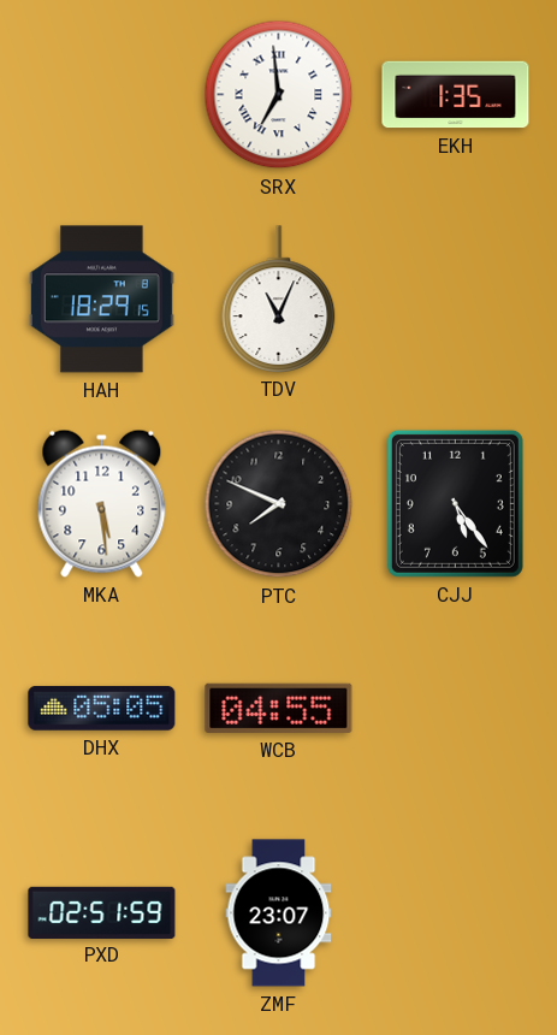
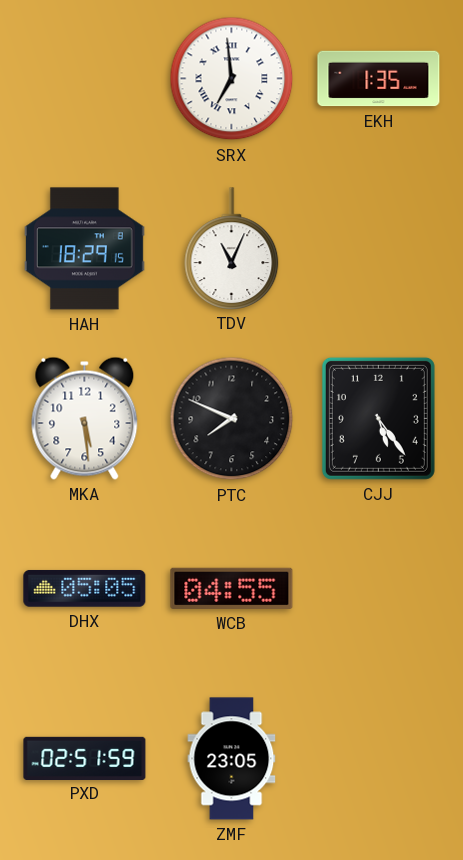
ZMF: 23:07 -> 23:05
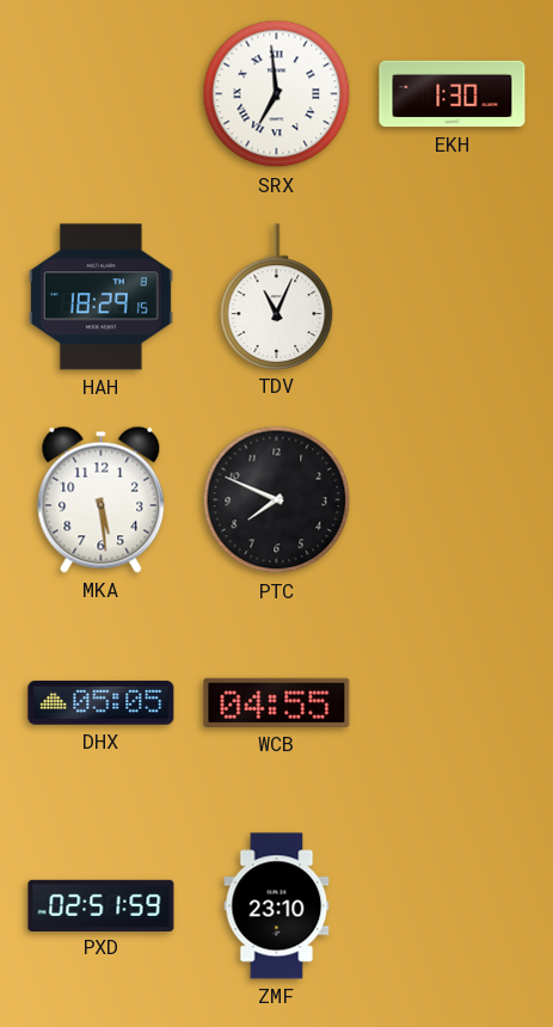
EKH: 1:35 -> 1:30
CJJ: 5:24 -> none
ZMF: 23:05 -> 23:10
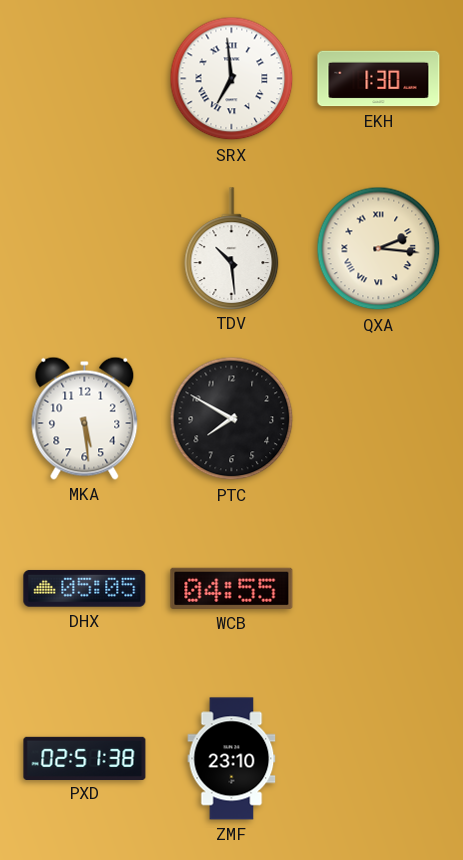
HAH: 18:29 -> none
TDV: 11:04 -> 10:29
QXA: none -> 2:16
PTC: 7:49 -> 7:50
PXD: 02:51:59 -> 02:51:38
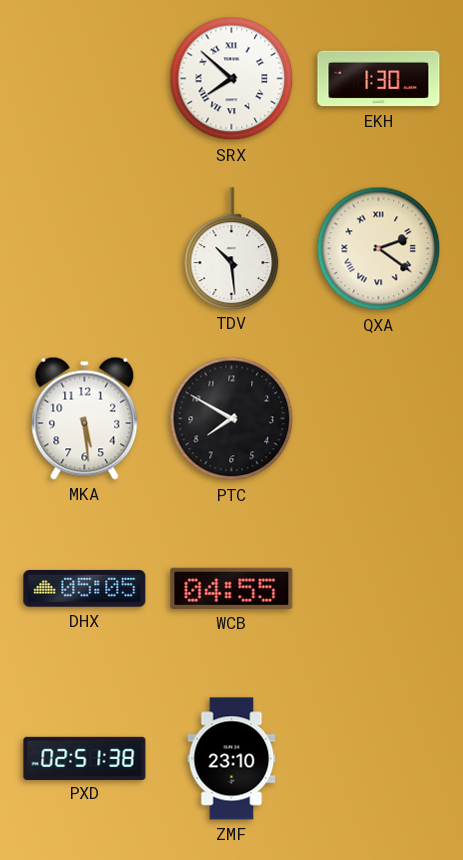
SRX: 6:59 -> 7:52
QXA: 2:16 -> 2:21
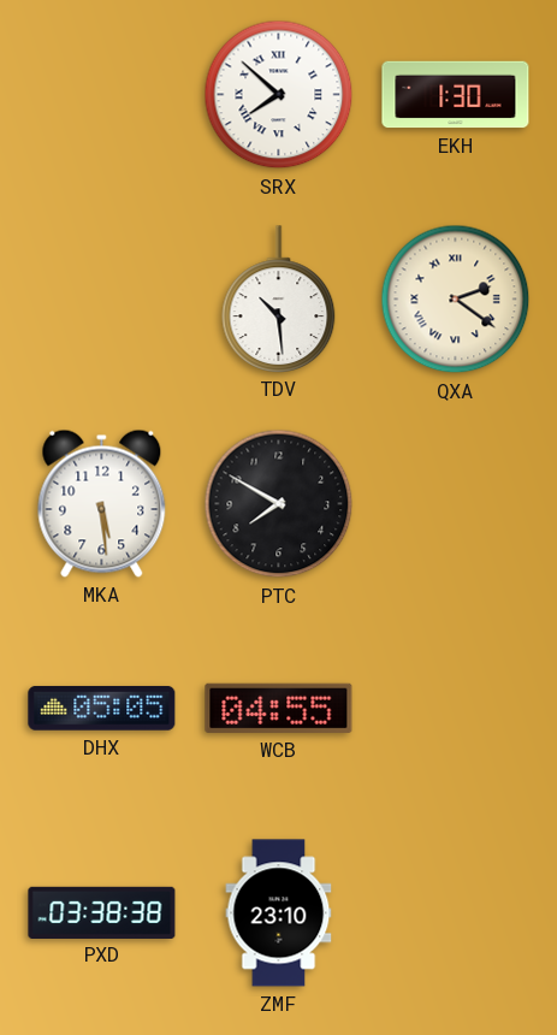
PXD: 02:51 -> 03:38
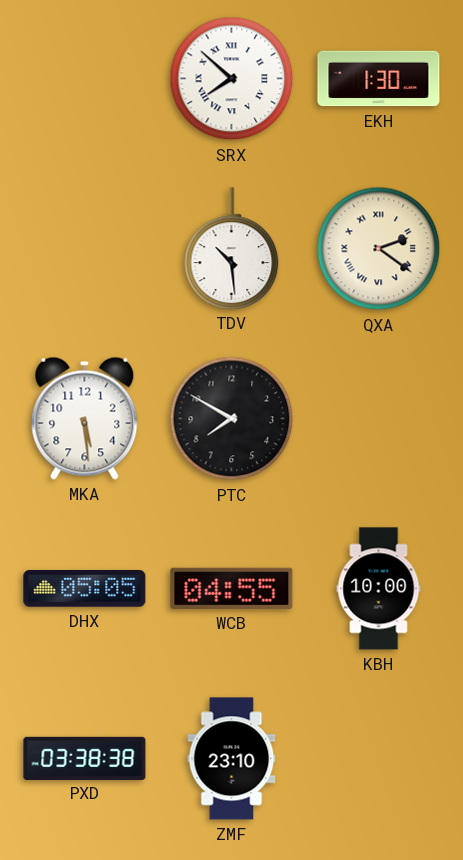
KBH: none -> 10:00
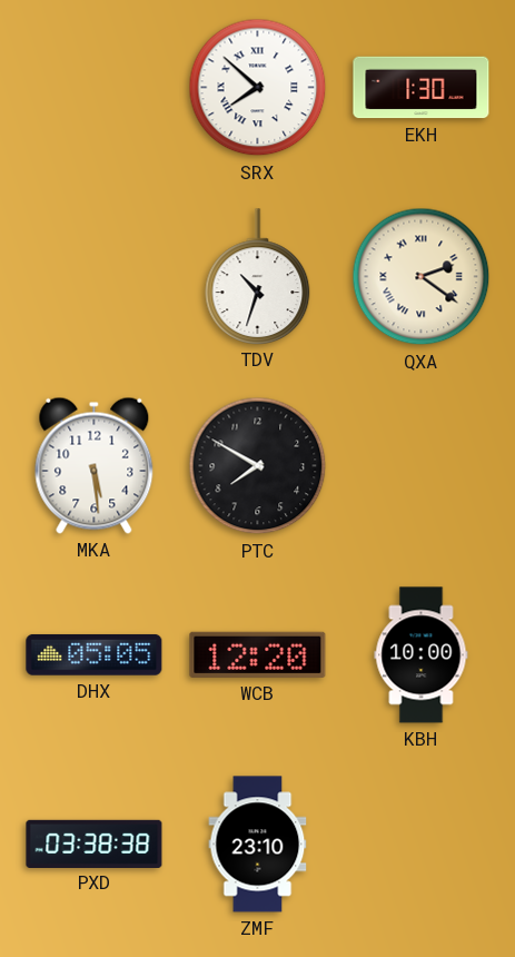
TDV: 10:29 -> 10:33
WCB: 04:55 -> 12:20
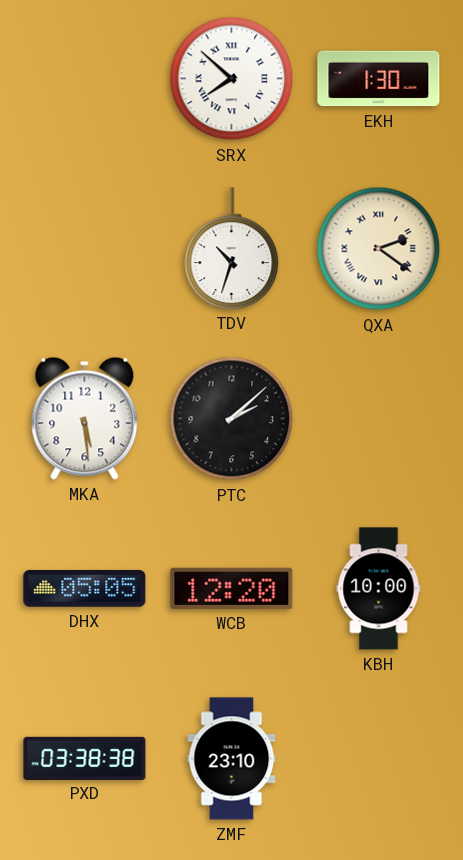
PTC: 7:50 -> 2:08
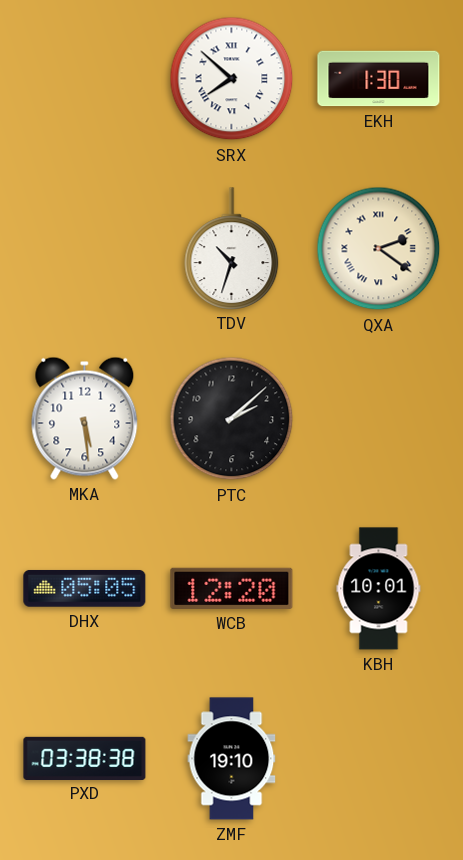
KBH: 10:00 -> 10:01
ZMF: 23:10 -> 19:10
